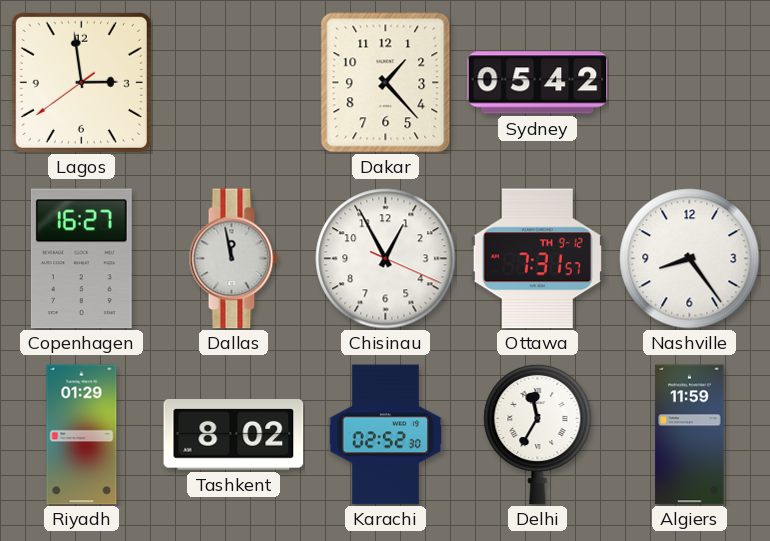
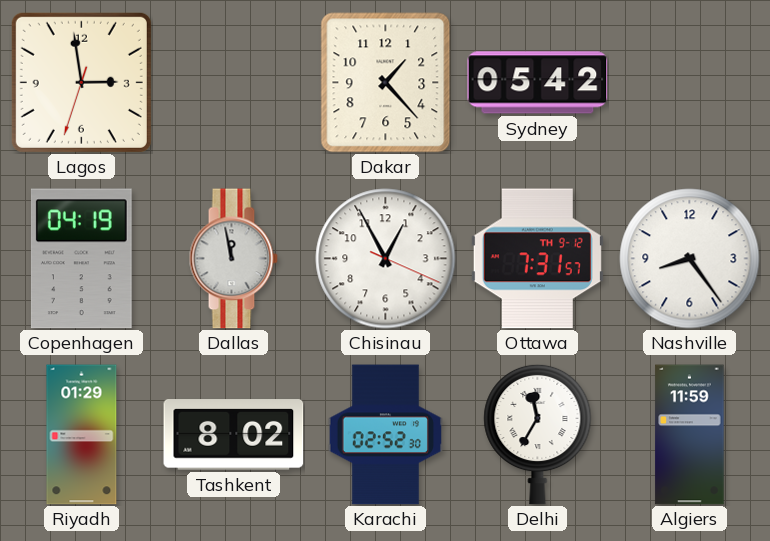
Lagos: 2:58:39 -> 2:58:33
Copenhagen: 16:27 -> 04:19
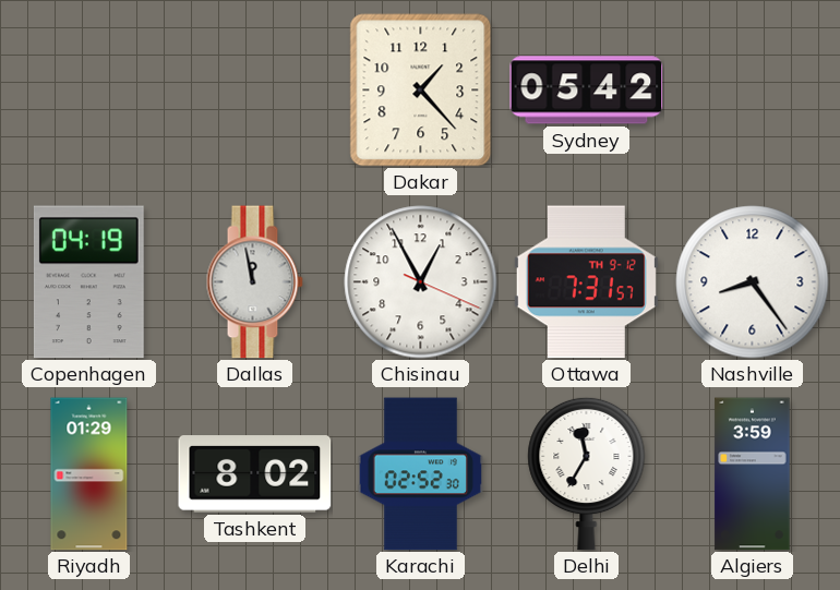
Lagos: 2:58 -> none
Algiers: 11:59 -> 3:59
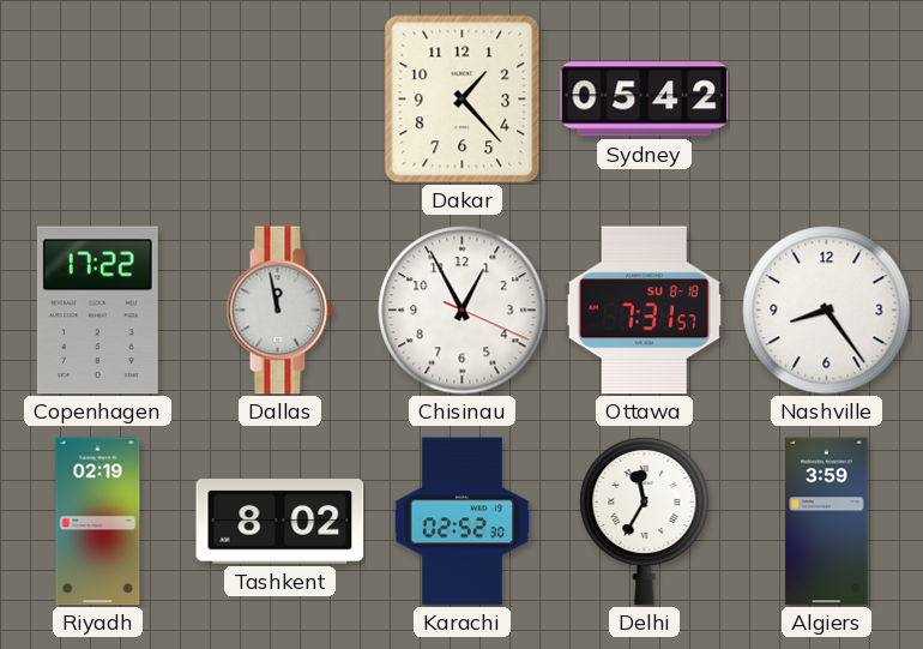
Copenhagen: 04:19 -> 17:22
Ottawa date: TH 9-12 -> SU 8-18
Riyadh: 01:29 -> 02:19
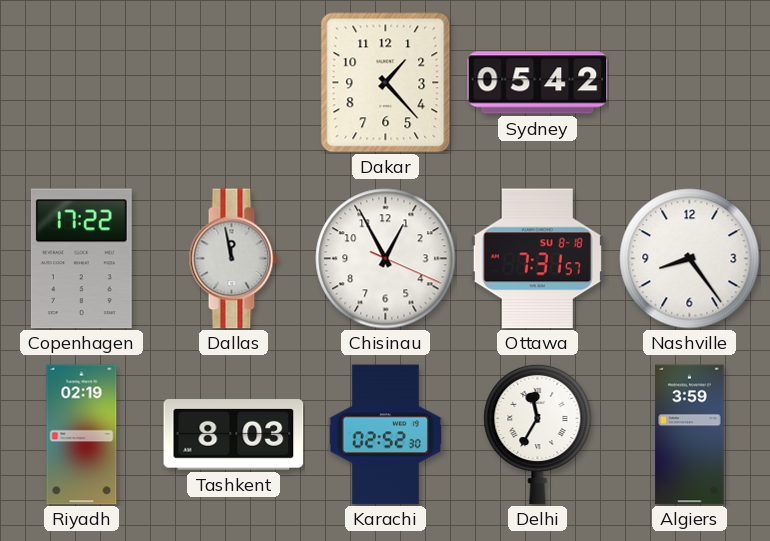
Tashkent: 8:02 -> 8:03
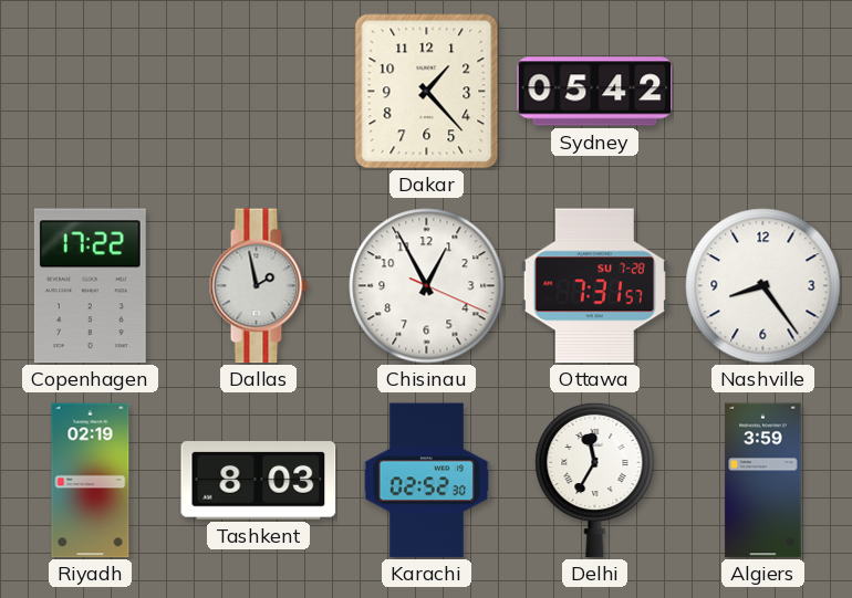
Dallas: 11:58 -> 1:58
Ottawa date: SU 8-18 -> SU 7-28
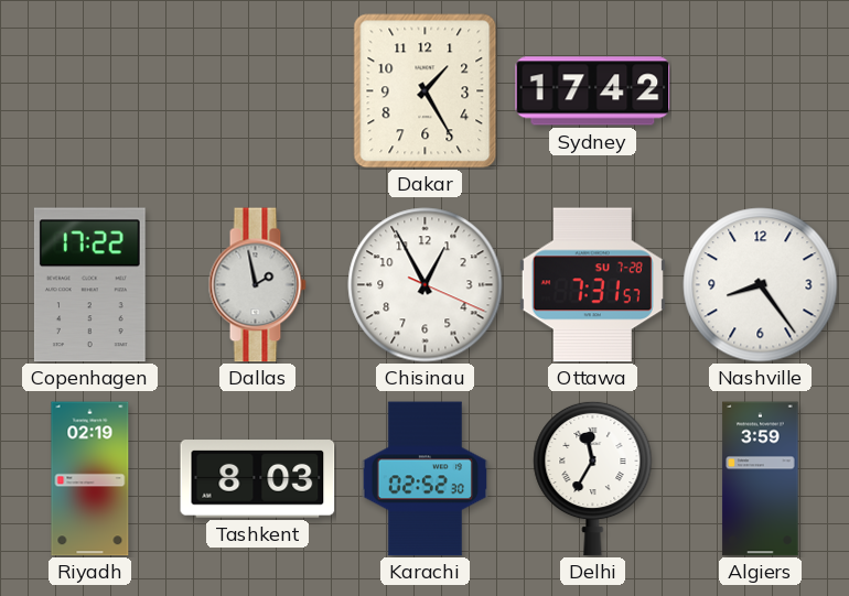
Dakar: 1:23 -> 1:25
Sydney: 05:42 -> 17:42
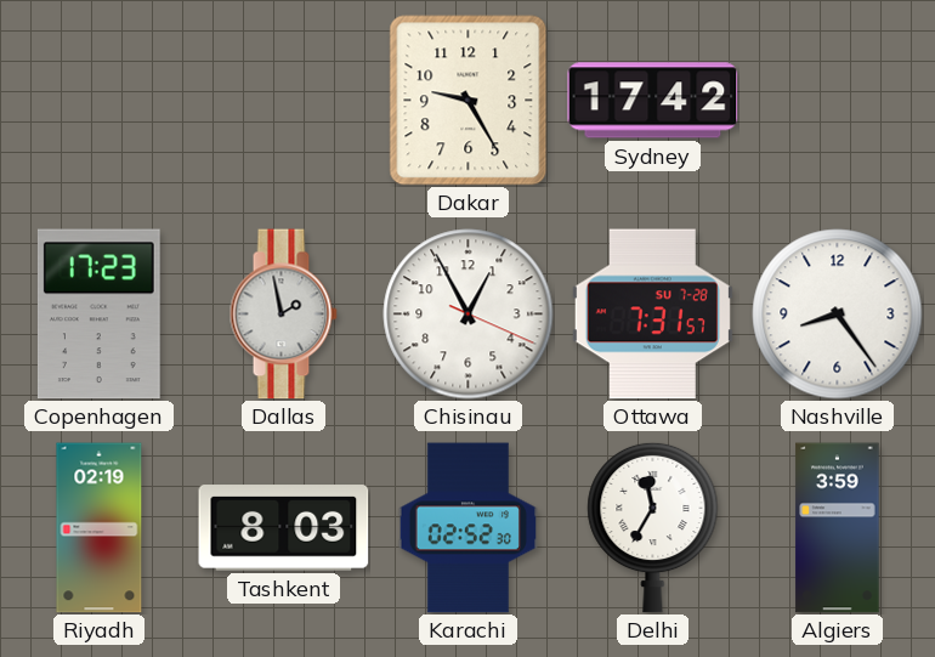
Dakar: 1:25 -> 9:25
Copenhagen: 17:22 -> 17:23
